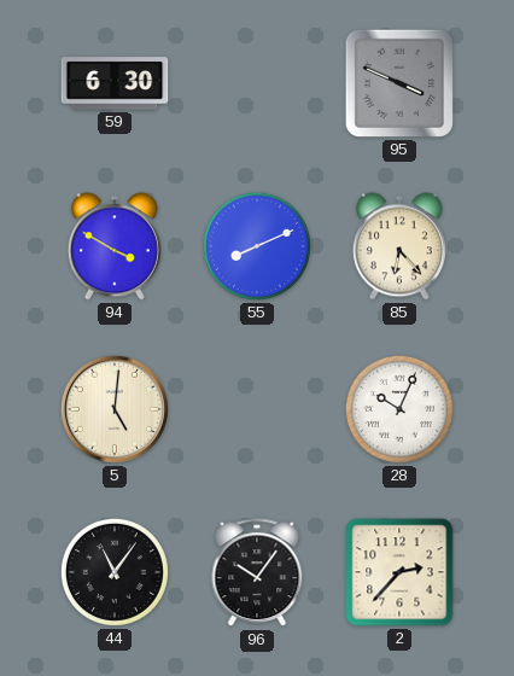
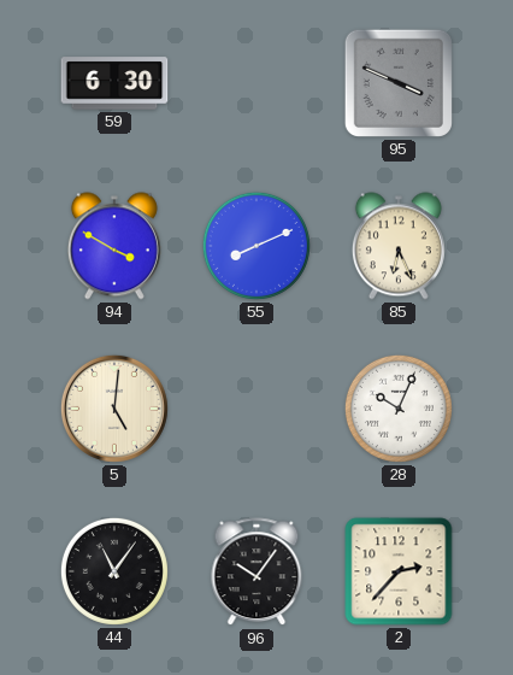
85: 6:23 -> 6:26
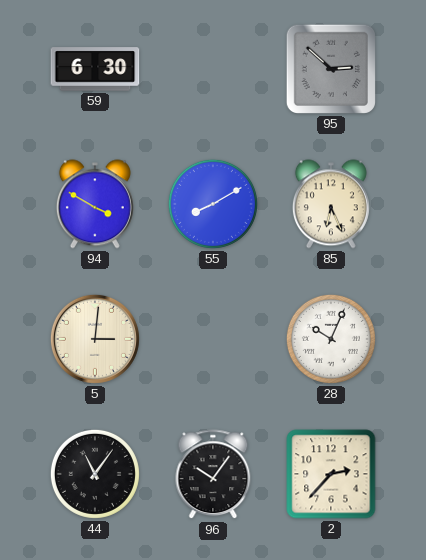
95: 3:49 -> 2:52
55: 8:11 -> 8:10
5: 5:01 -> 3:01
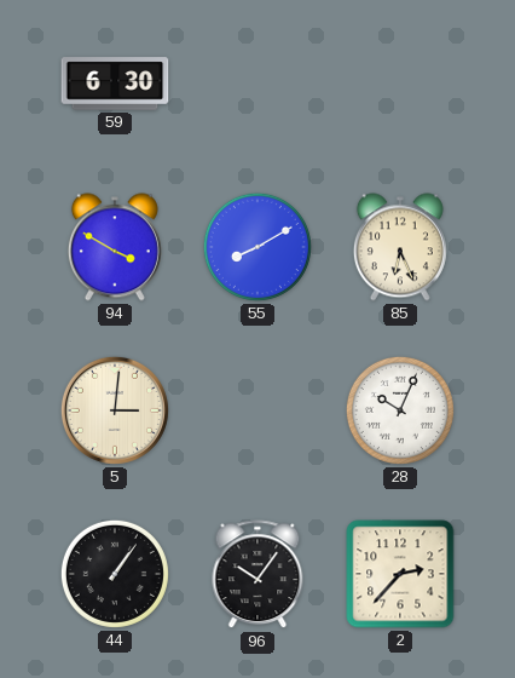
95: 2:52 -> none
44: 11:06 -> 1:06
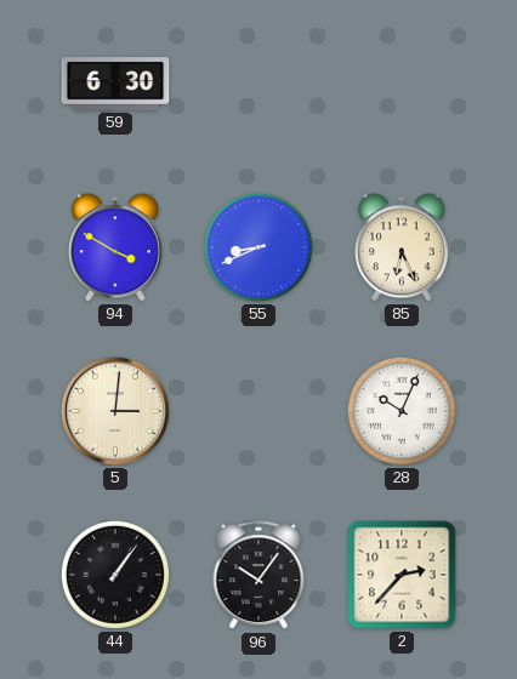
55: 8:10 -> 8:41
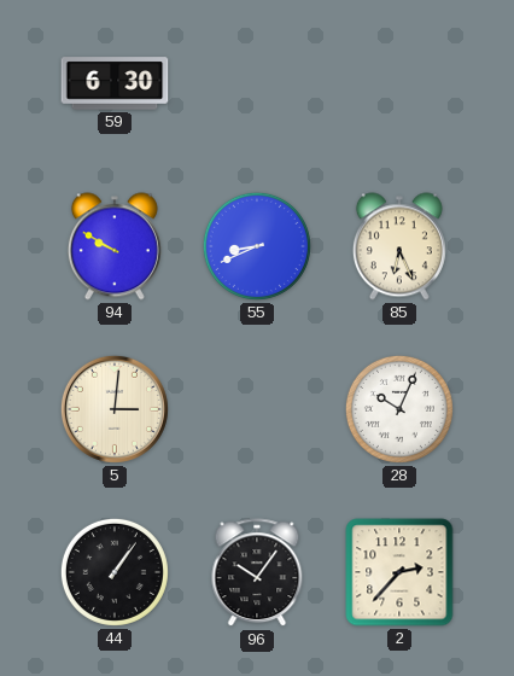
94: 3:50 -> 9:50
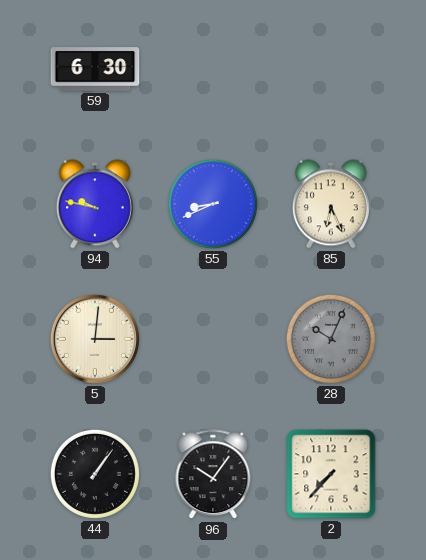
94: 9:50 -> 9:47
28 dial: white -> grey
2: 2:37 -> 7:37
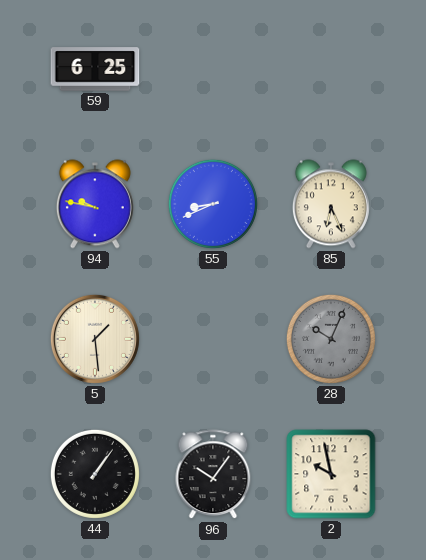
59: 6:30 -> 6:25
5: 3:01 -> 1:29
2: 7:37 -> 9:58
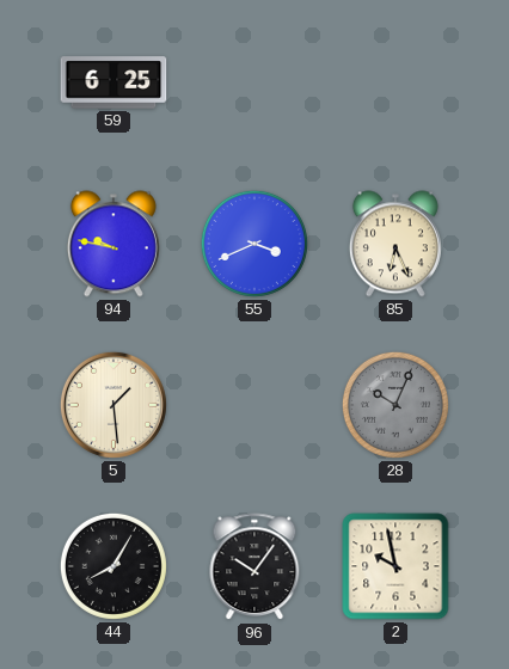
55: 8:41 -> 3:41
44: 1:06 -> 8:05
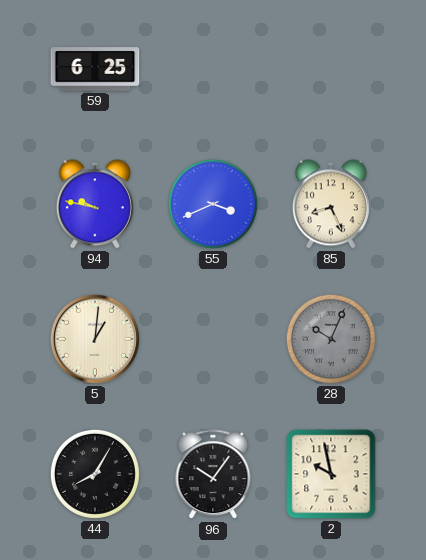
85: 6:26 -> 8:26
5: 1:29 -> 1:01
